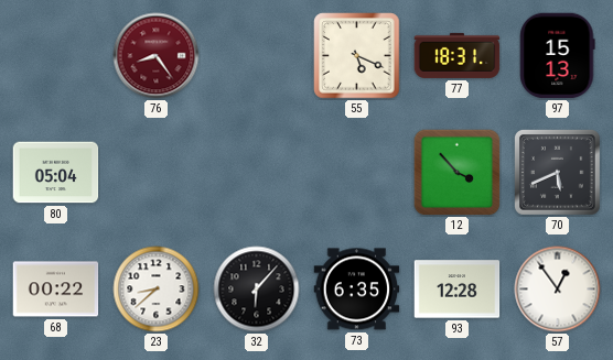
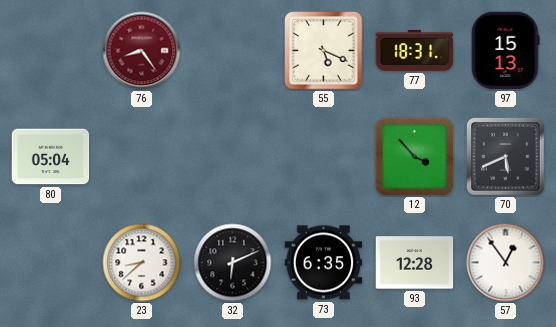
68: 00:22 -> none
32: 6:07 -> 6:11
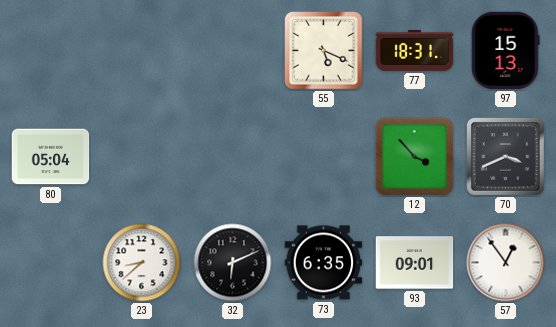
76: 8:24 -> none
70: 5:41 -> 3:41
93: 12:28 -> 09:01
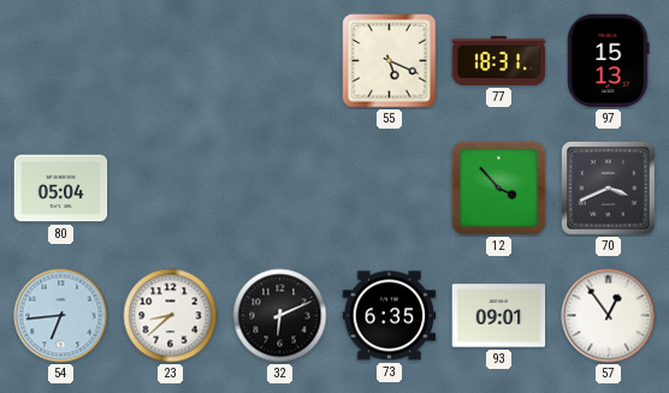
54: none -> 6:44
